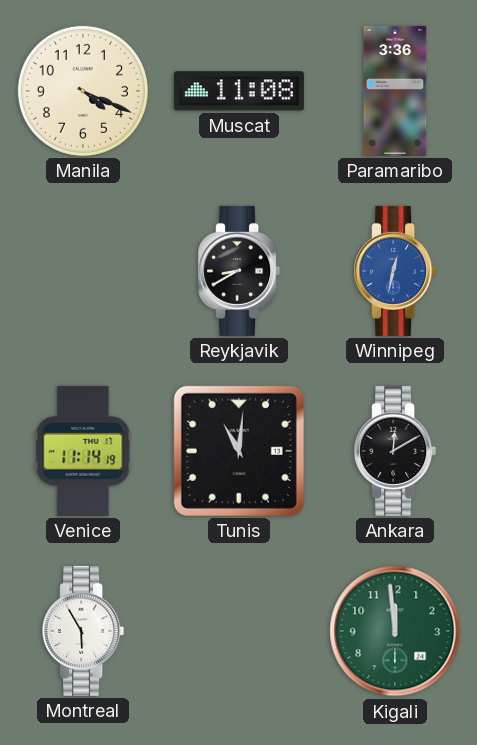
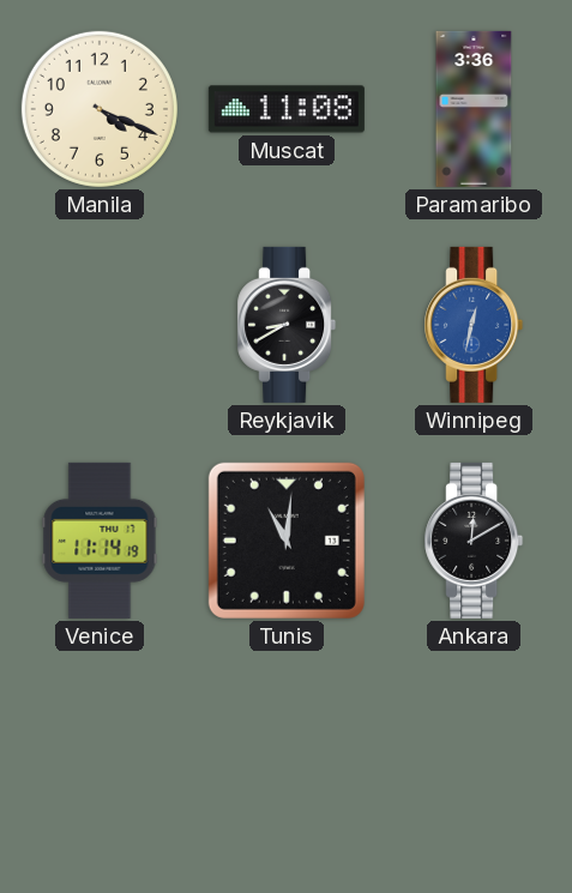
Montreal: 5:55 -> none
Kigali: 11:59 -> none
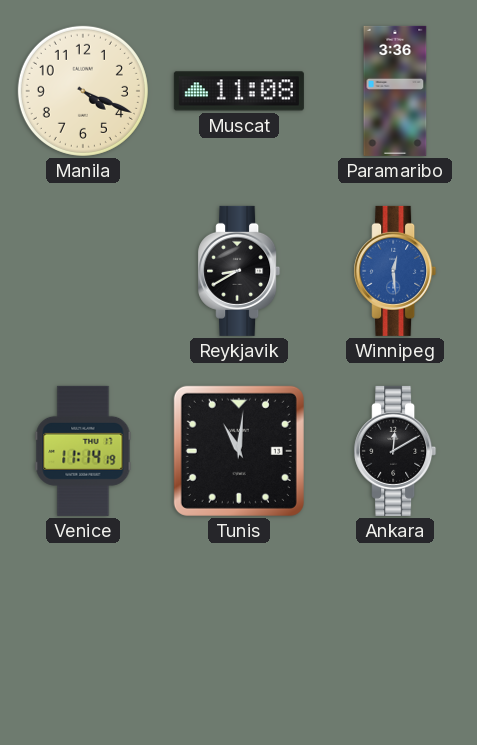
Winnipeg: 12:32 -> 12:29
